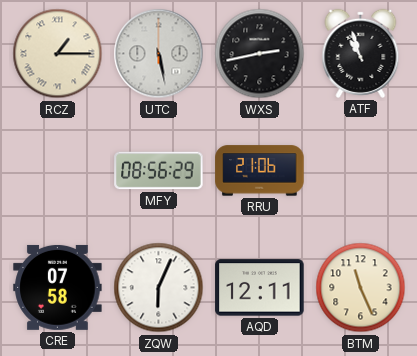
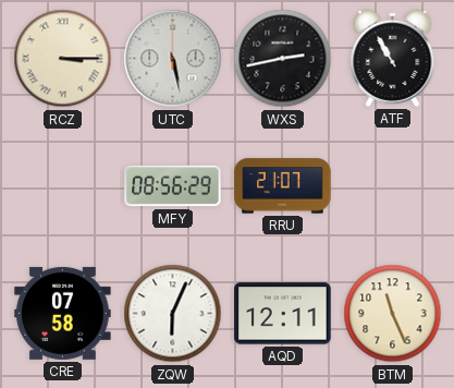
RCZ: 1:15 -> 3:15
ATF: 10:57 -> 10:55
RRU: 21:06 -> 21:07
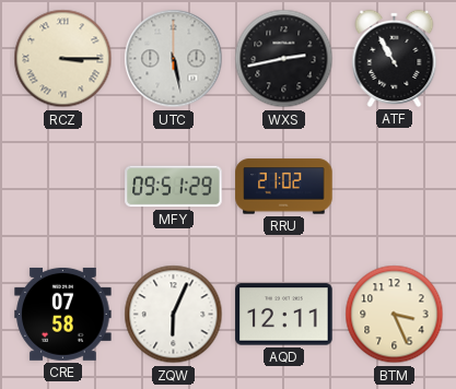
MFY: 08:56 -> 09:51
RRU: 21:07 -> 21:02
BTM: 11:26 -> 3:26
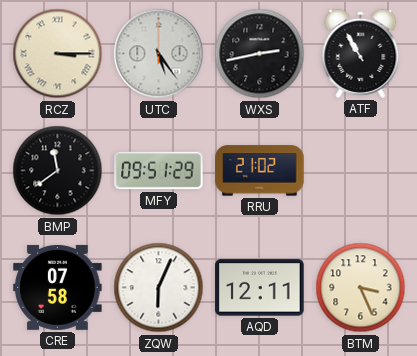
UTC: 5:28 -> 5:24
BMP: none -> 11:39
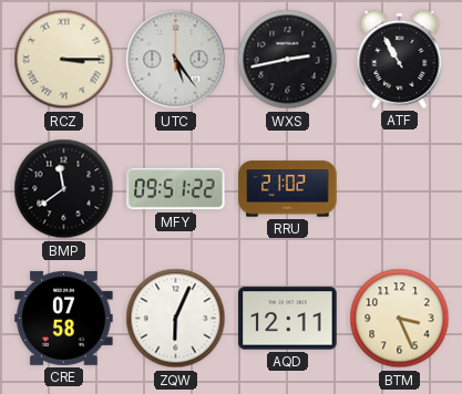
MFY: 09:51:29 -> 09:51:22
